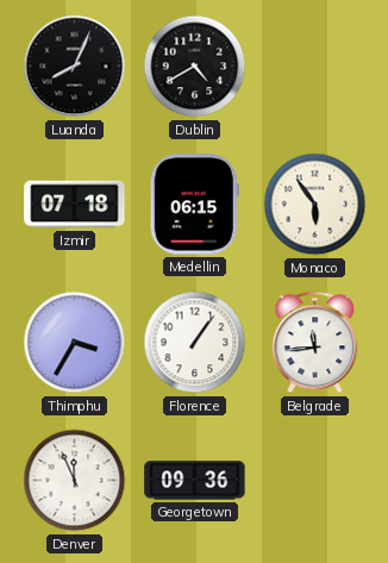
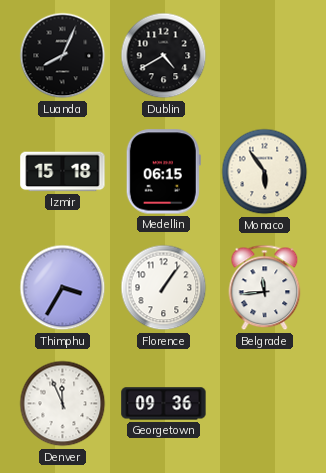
Izmir: 07:18 -> 15:18
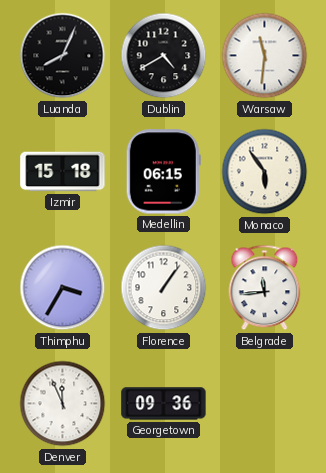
Warsaw: none -> 11:31
